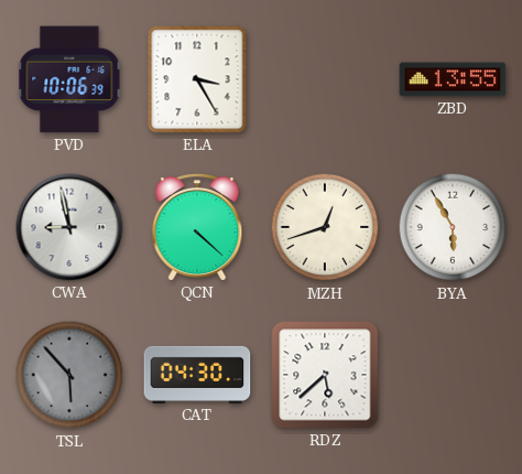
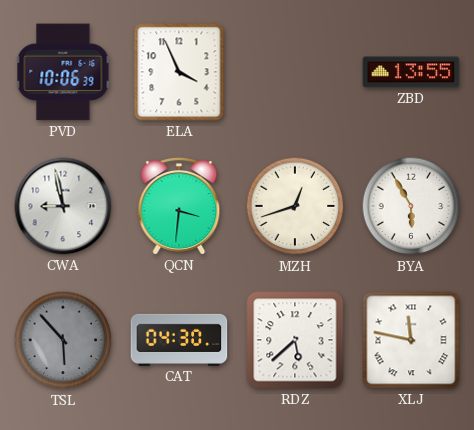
ELA: 3:25 -> 3:56
QCN: 4:22 -> 3:31
XLJ: none -> 11:47
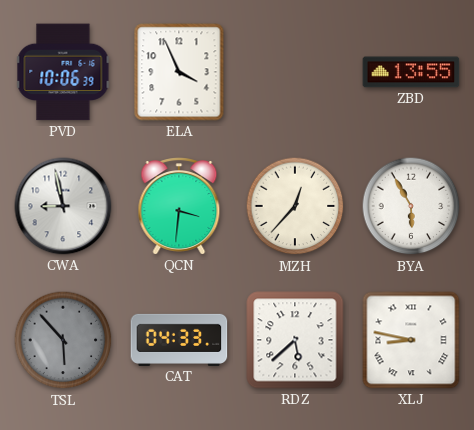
MZH: 12:42 -> 12:37
CAT: 04:30 -> 04:33
XLJ: 11:47 -> 8:47
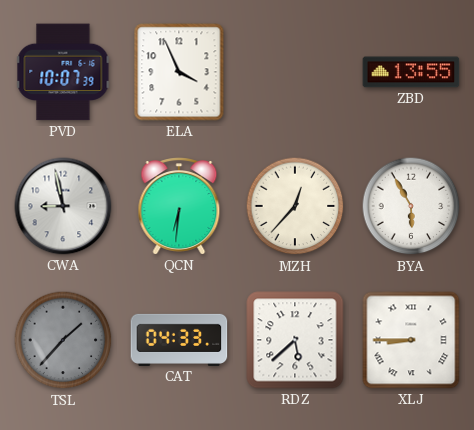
PVD: 10:06 -> 10:07
QCN: 3:31 -> 6:31
TSL: 5:53 -> 1:37
XLJ: 8:47 -> 8:45
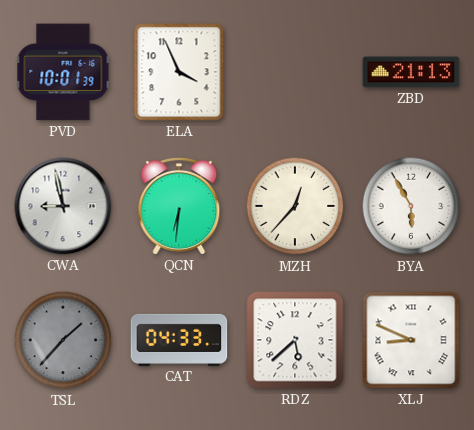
PVD: 10:07 -> 10:01
ZBD: 13:55 -> 21:13
XLJ: 8:45 -> 8:49
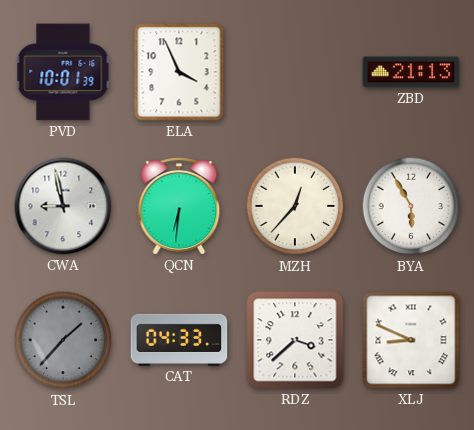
RDZ: 5:38 -> 3:38
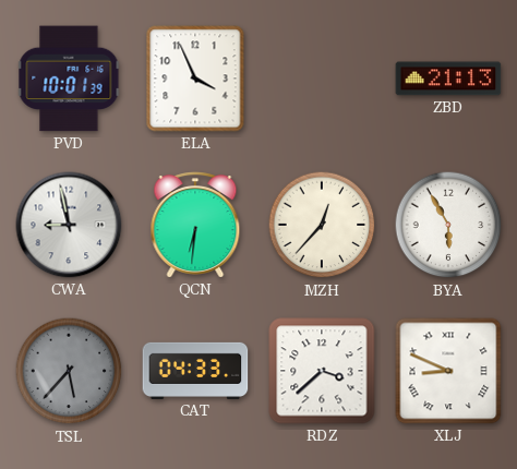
TSL: 1:37 -> 5:37
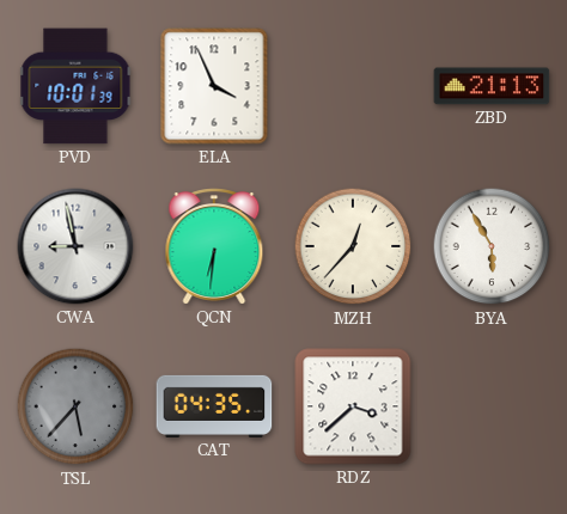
CAT: 04:33 -> 04:35
XLJ: 8:49 -> none
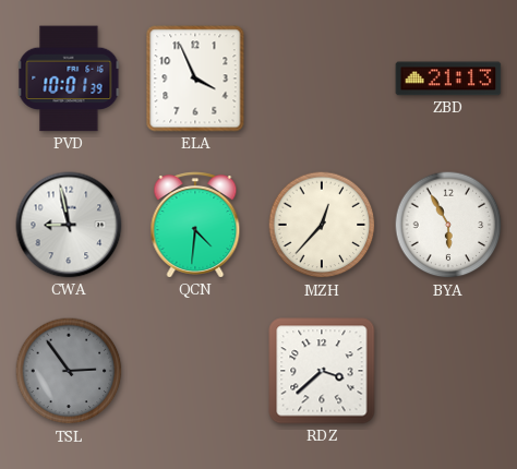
QCN: 6:31 -> 4:31
TSL: 5:37 -> 2:54
CAT: 04:35 -> none
